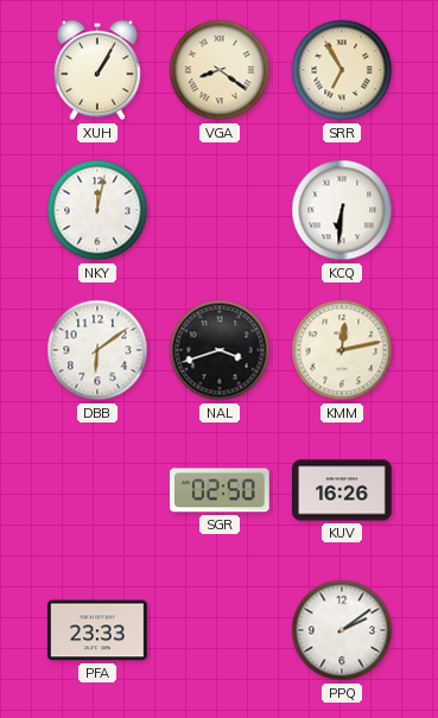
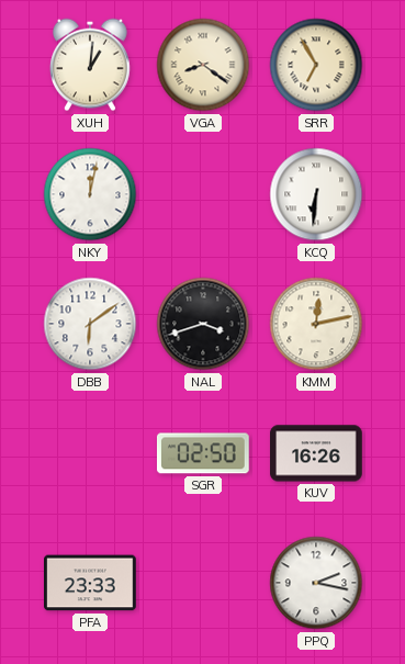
XUH: 1:05 -> 1:01
PPQ: 2:09 -> 2:17
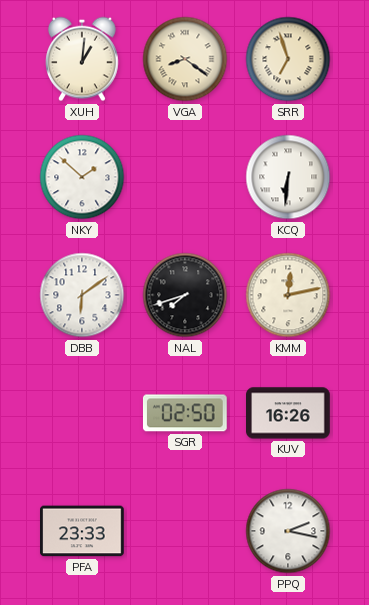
SRR: 6:55 -> 6:57
NKY: 12:02 -> 1:52
NAL: 3:42 -> 7:42
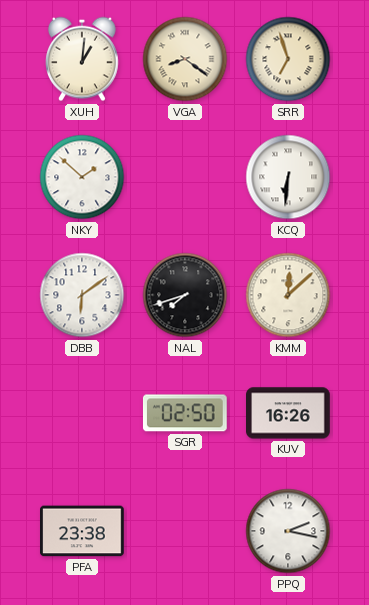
KMM: 12:13 -> 12:08
PFA: 23:33 -> 23:38
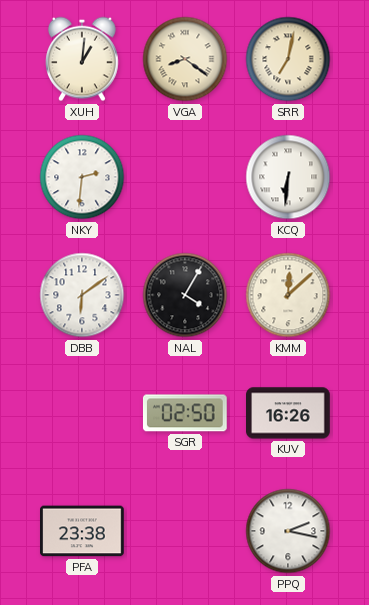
SRR: 6:57 -> 7:02
NKY: 1:52 -> 2:31
NAL: 7:42 -> 4:05
